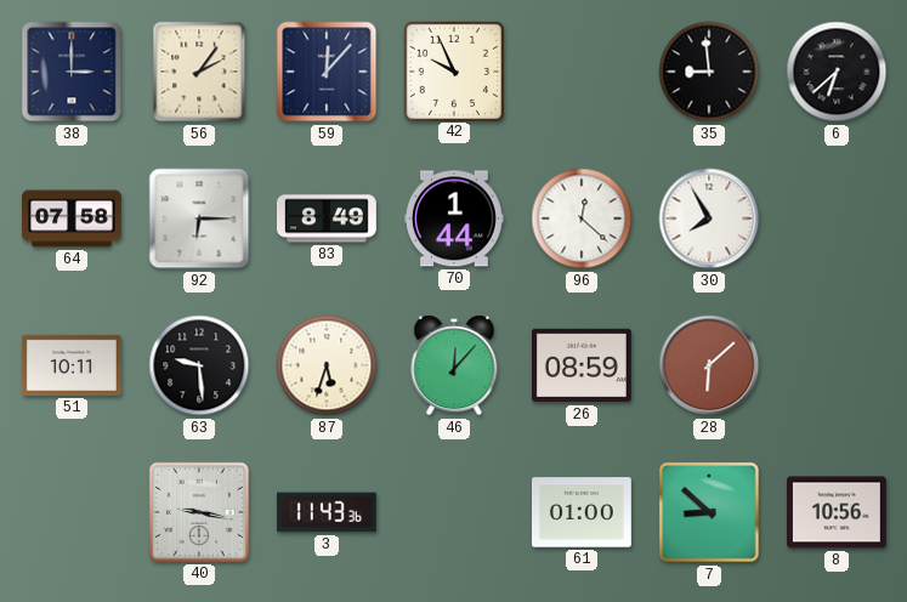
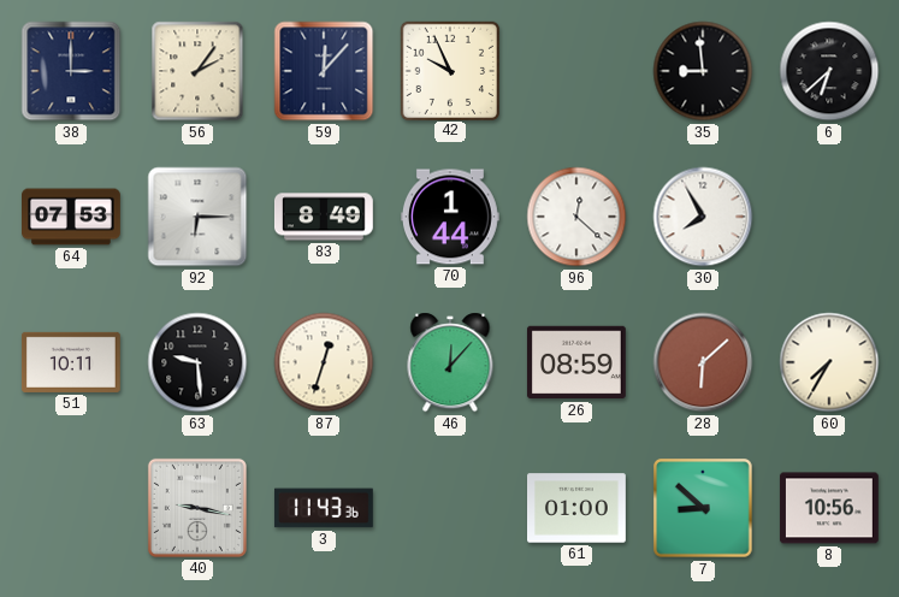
64: 07:58 -> 07:53
87: 5:33 -> 12:33
60: none -> 7:35
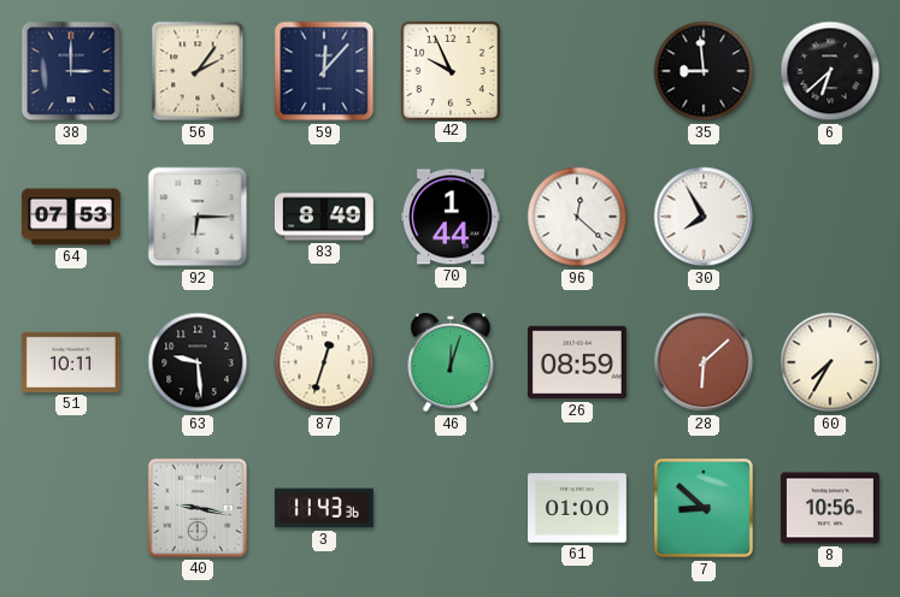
46: 12:07 -> 12:03
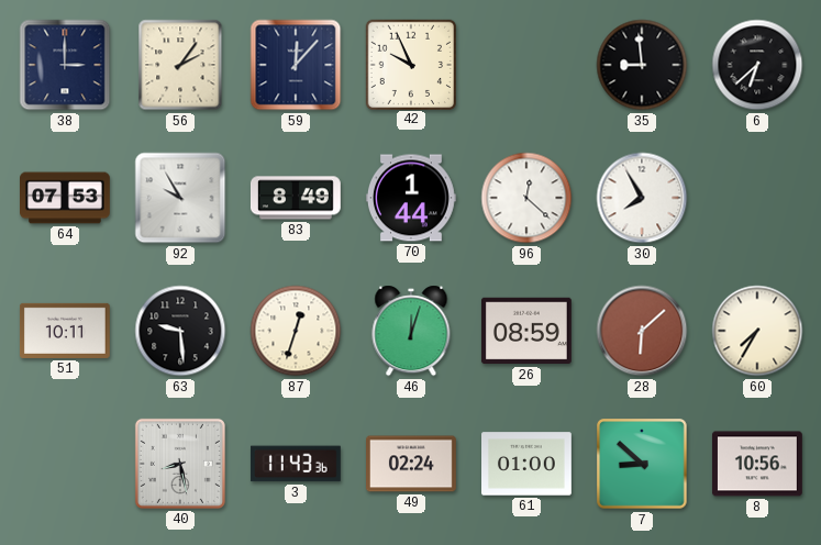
92: 6:15 -> 9:55
40: 9:17 -> 8:28
49: none -> 02:24
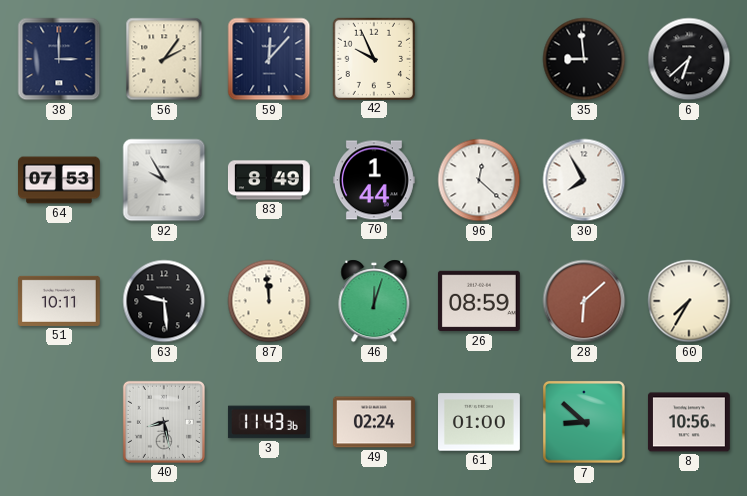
87: 12:33 -> 11:59
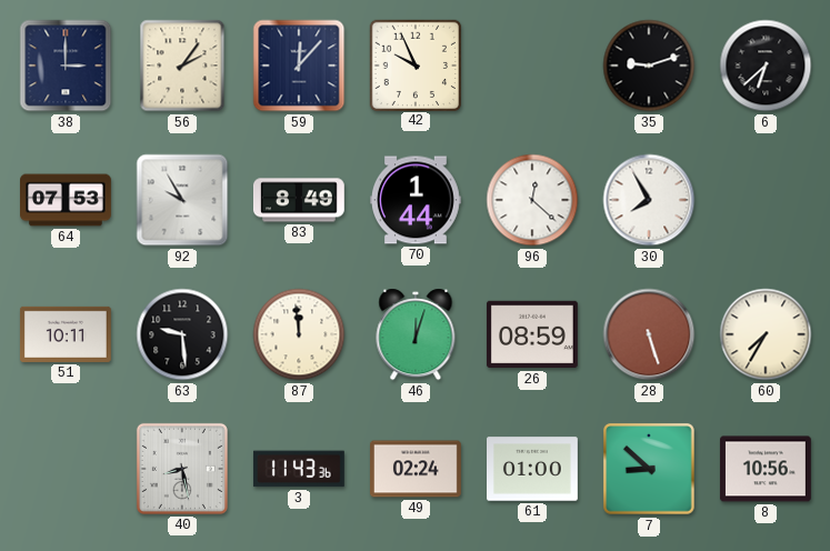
35: 8:59 -> 9:12
28: 6:08 -> 5:27
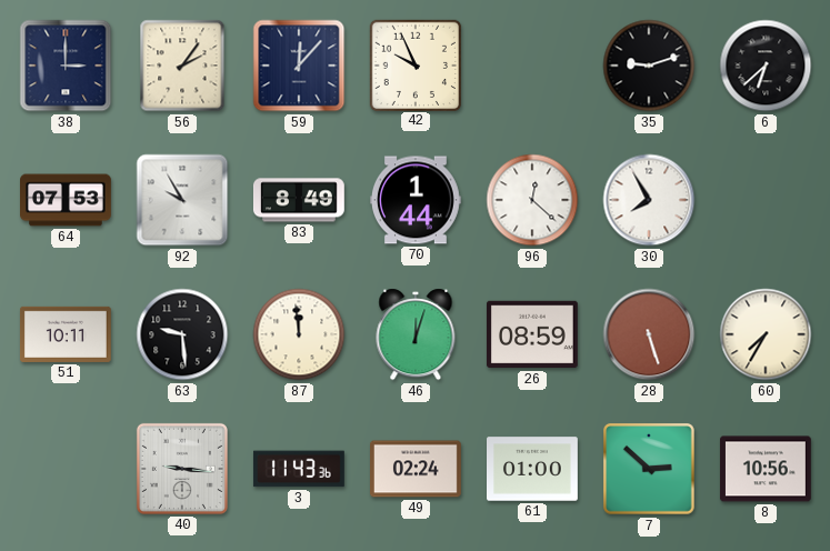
40: 8:28 -> 9:16
7: 8:52 -> 2:52
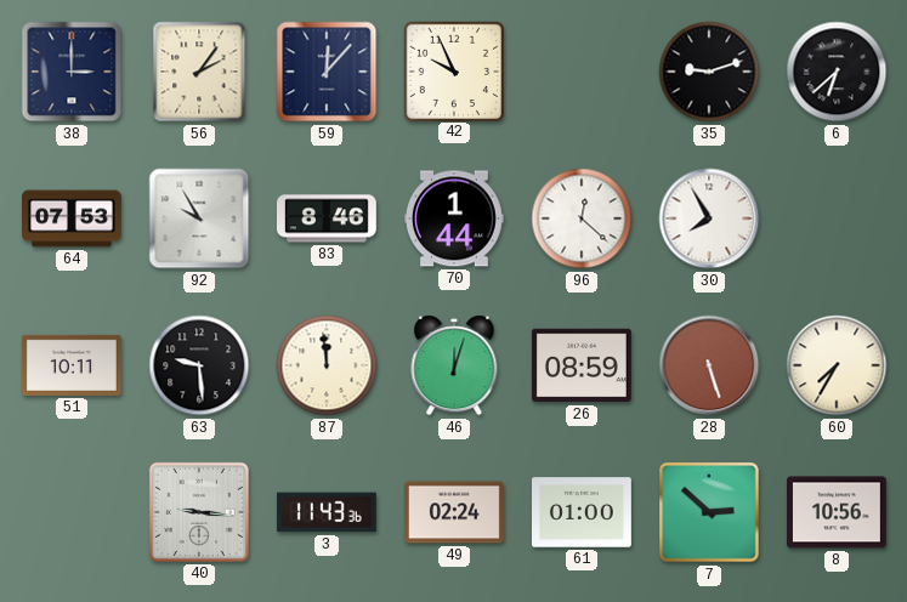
83: 8:49 -> 8:46
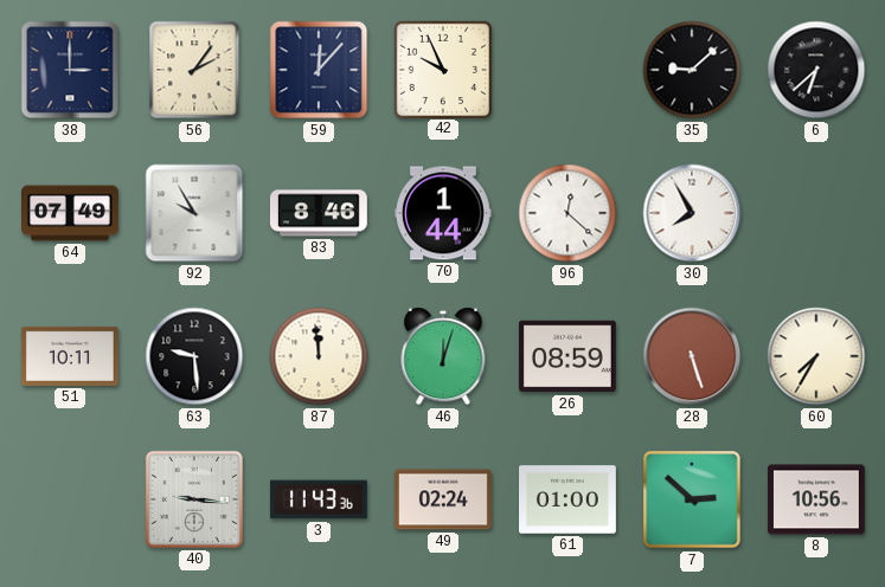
35: 9:12 -> 9:08
64: 07:53 -> 07:49
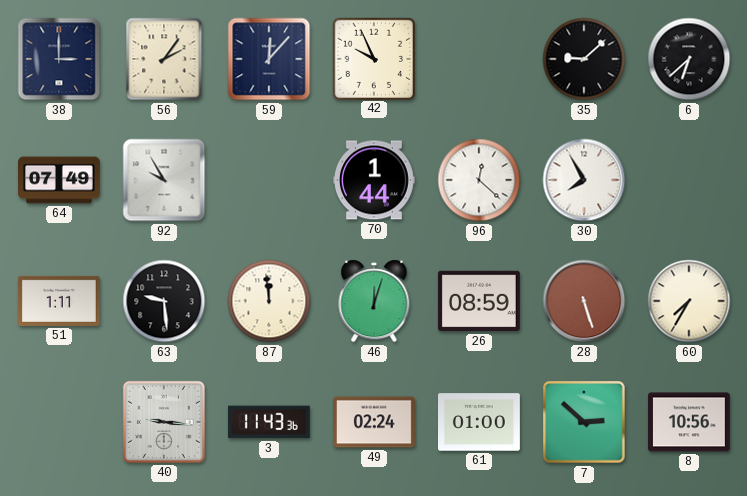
83: 8:46 -> none
51: 10:11 -> 1:11
